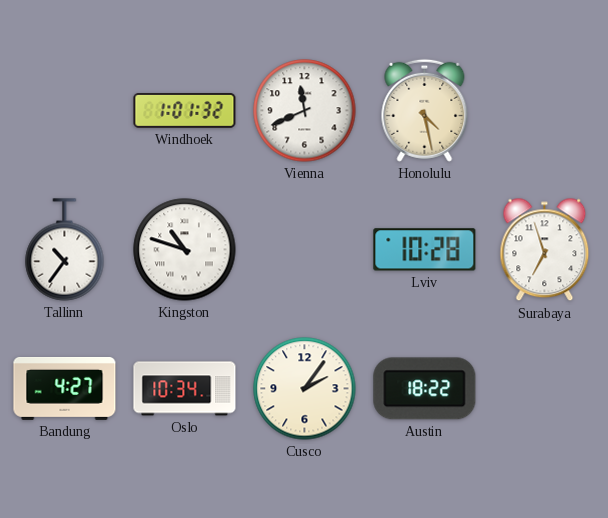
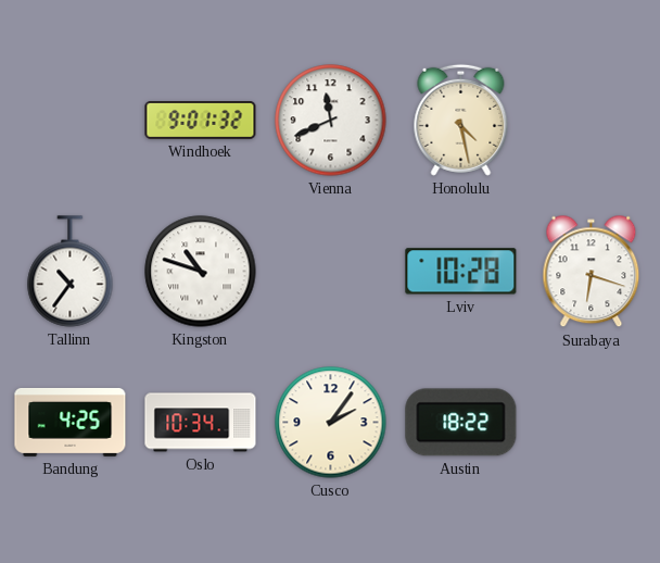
Windhoek: 1:01 -> 9:01
Surabaya: 6:57 -> 6:18
Bandung: 4:27 -> 4:25
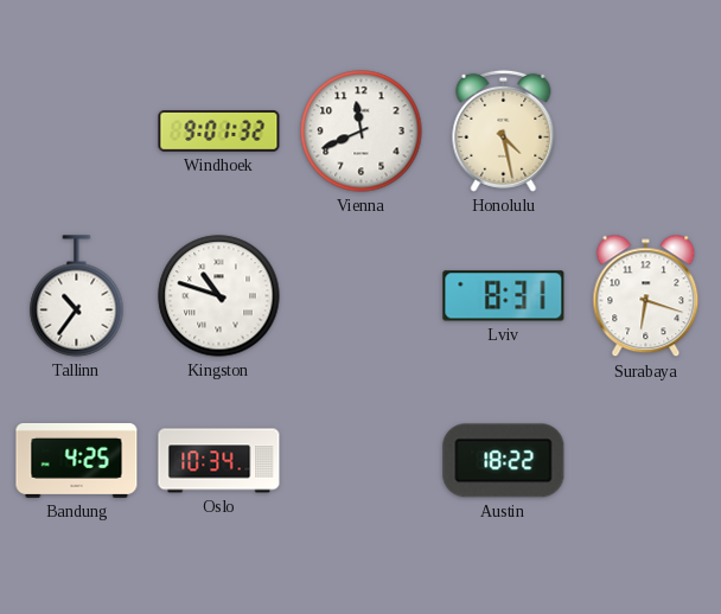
Lviv: 10:28 -> 8:31
Cusco: 2:06 -> none
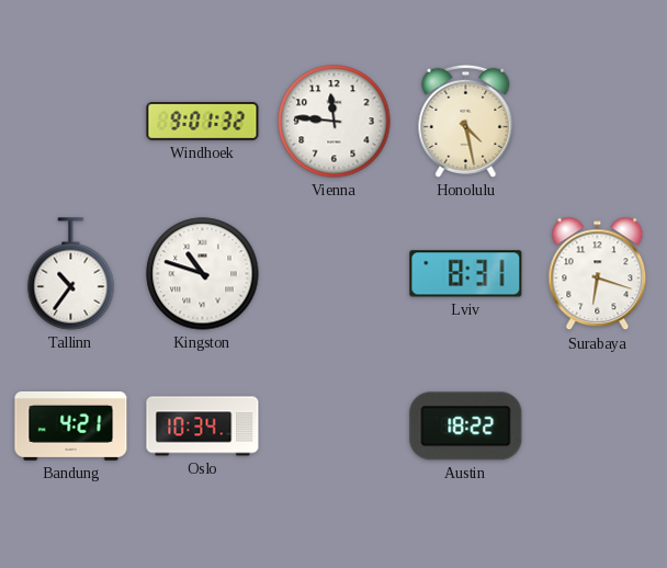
Vienna: 11:41 -> 11:46
Bandung: 4:25 -> 4:21
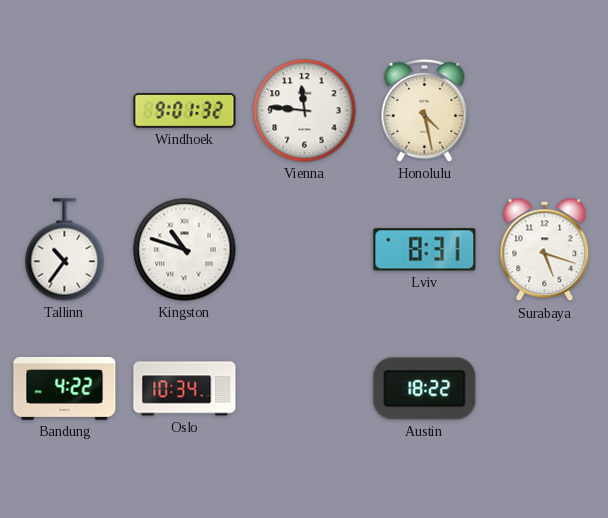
Surabaya: 6:18 -> 5:18
Bandung: 4:21 -> 4:22
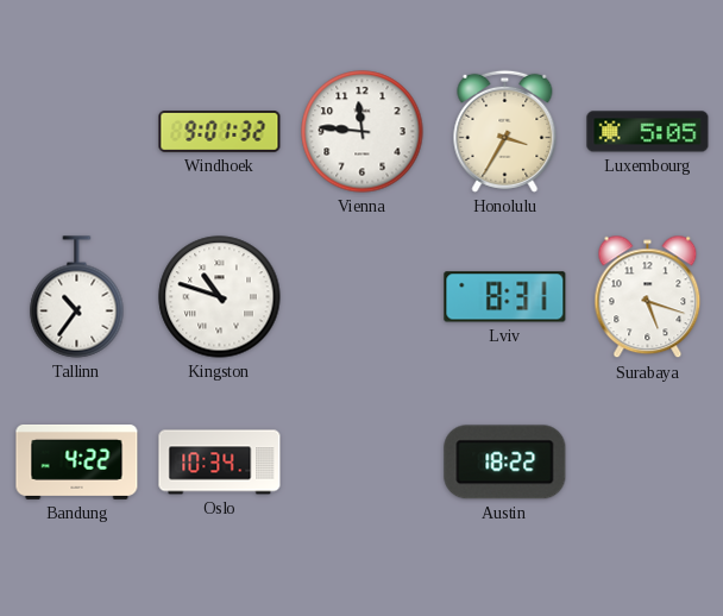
Honolulu: 4:28 -> 3:35
Luxembourg: none -> 5:05
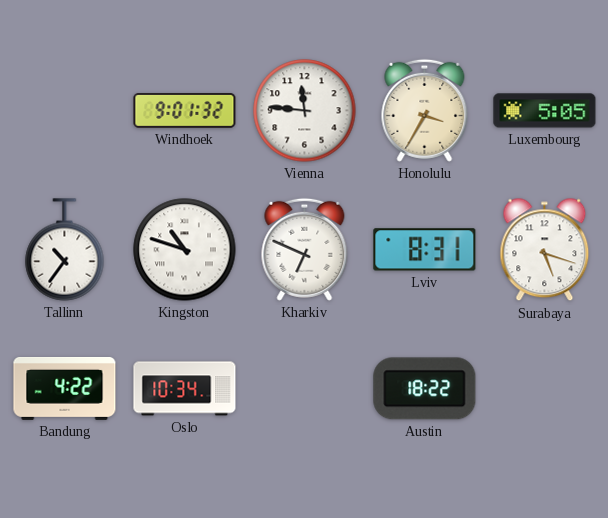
Kharkiv: none -> 6:49
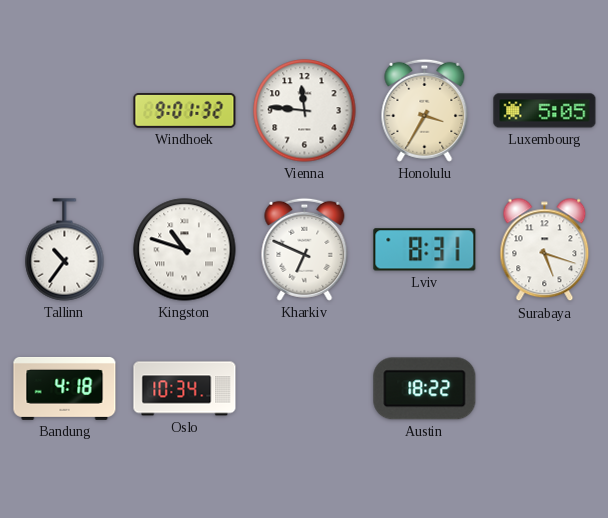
Bandung: 4:22 -> 4:18
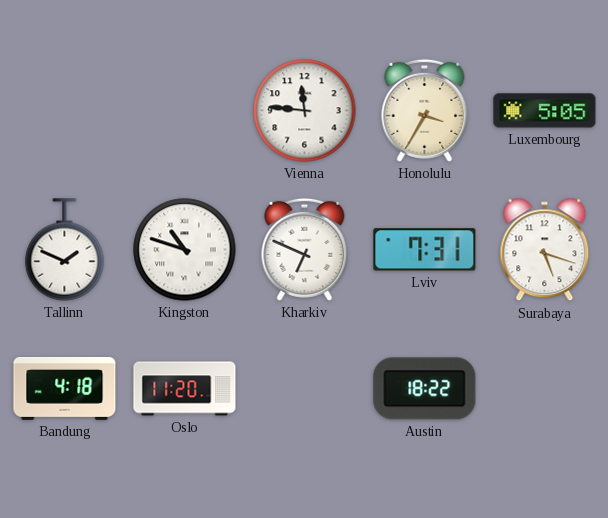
Windhoek: 9:01 -> none
Tallinn: 10:36 -> 1:49
Lviv: 8:31 -> 7:31
Oslo: 10:34 -> 11:20
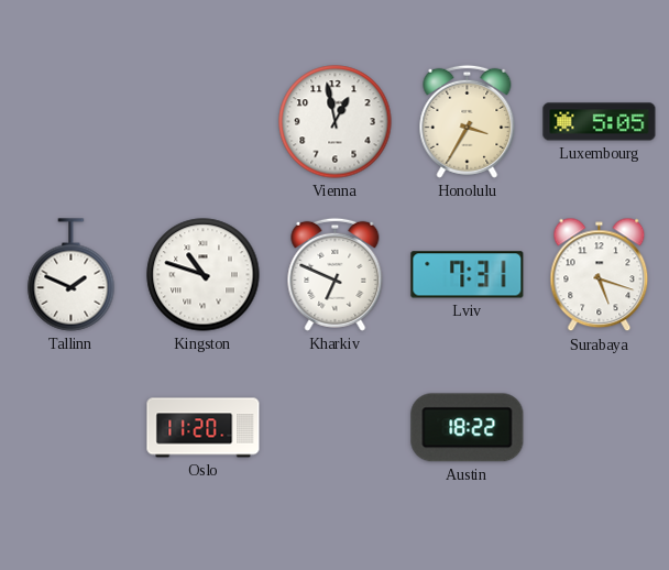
Vienna: 11:46 -> 12:58
Bandung: 4:18 -> none
